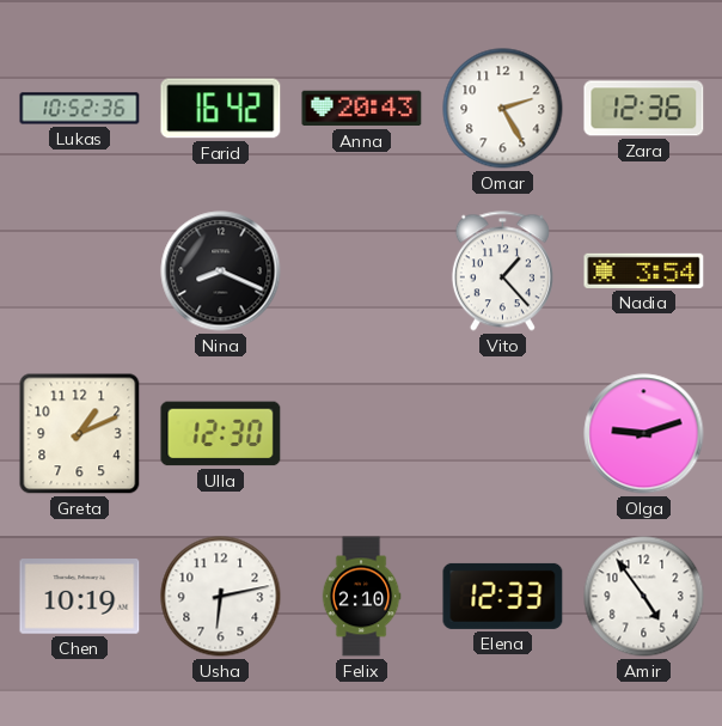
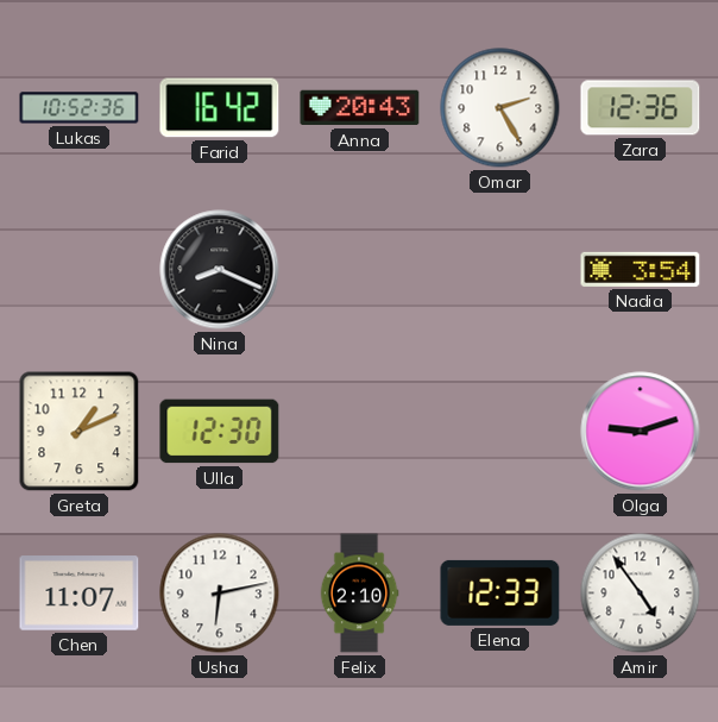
Vito: 1:23 -> none
Chen: 10:19 -> 11:07
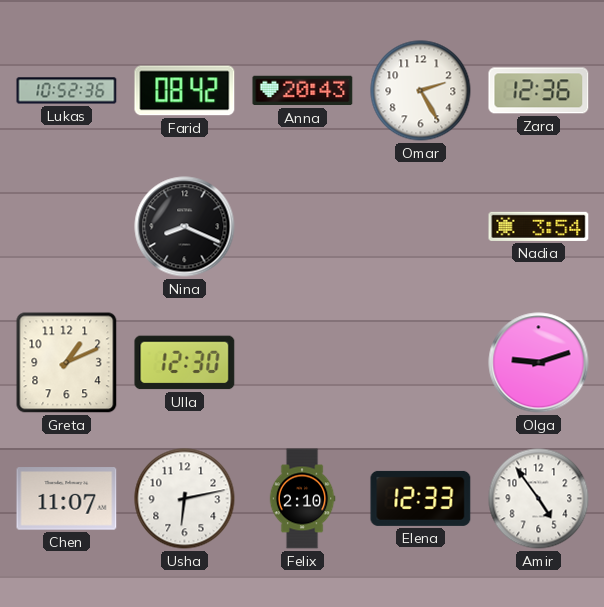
Farid: 16:42 -> 08:42
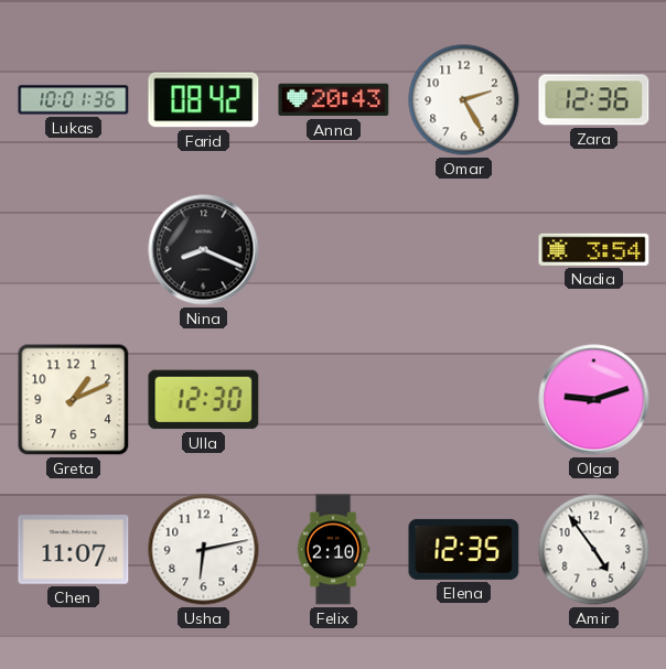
Lukas: 10:52 -> 10:01
Elena: 12:33 -> 12:35
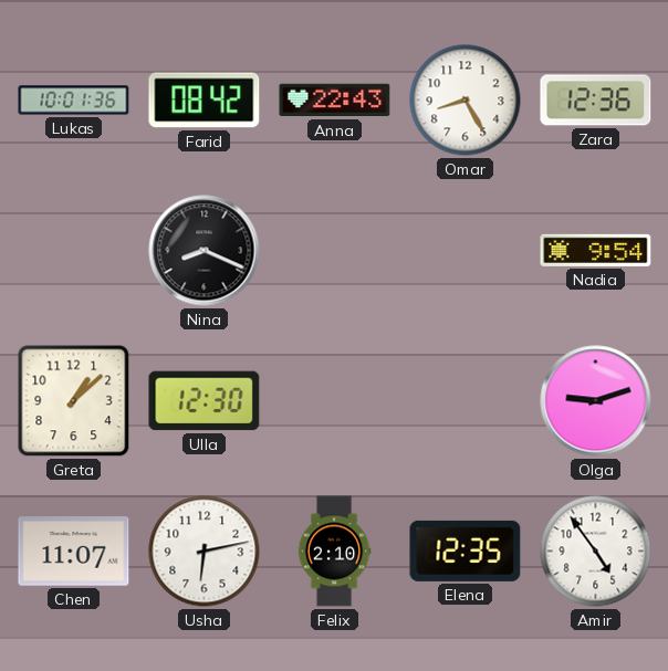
Anna: 20:43 -> 22:43
Omar: 2:25 -> 8:25
Nadia: 3:54 -> 9:54
Greta: 1:11 -> 1:08
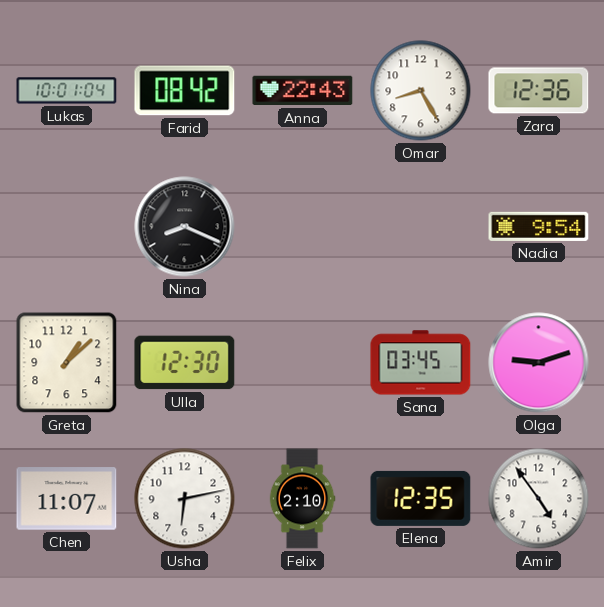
Lukas: 10:01:36 -> 10:01:04
Sana: none -> 03:45
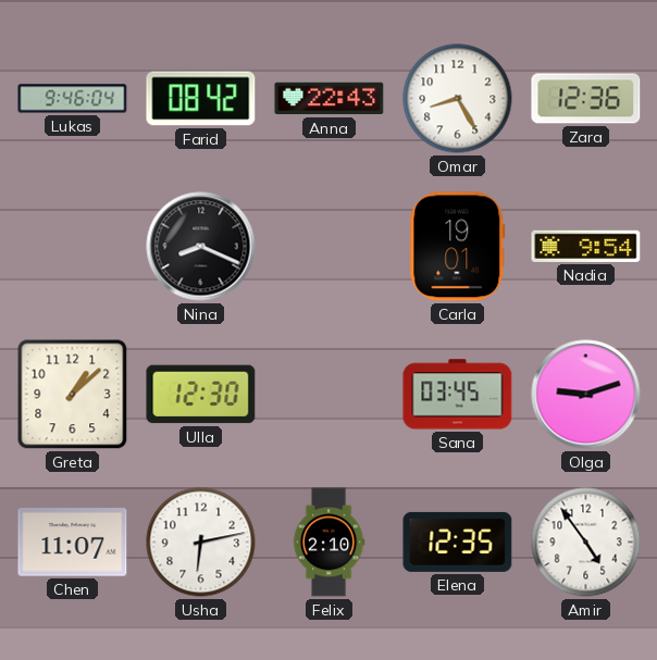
Lukas: 10:01 -> 9:46
Carla: none -> 19:01
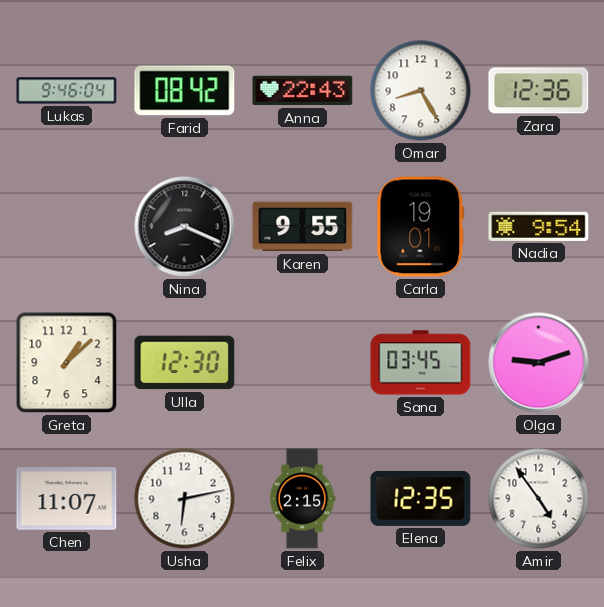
Karen: none -> 9:55
Felix: 2:10 -> 2:15
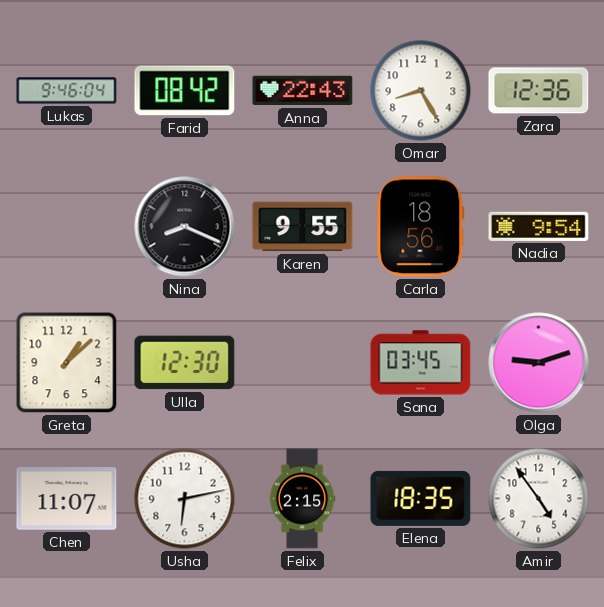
Carla: 19:01 -> 18:56
Elena: 12:35 -> 18:35
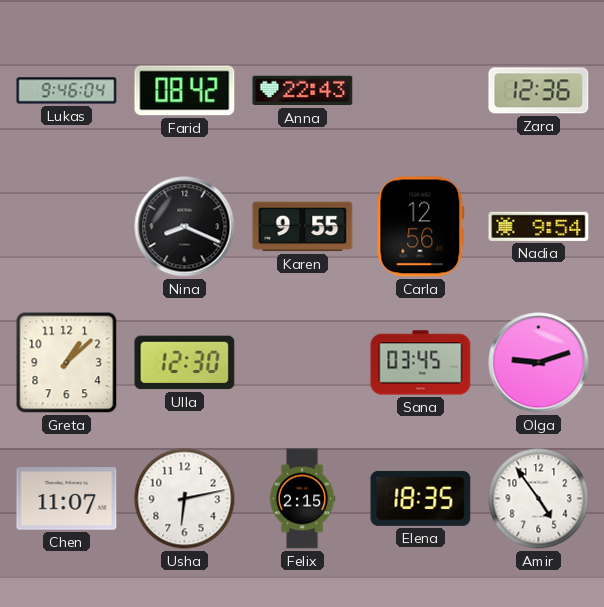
Omar: 8:25 -> none
Carla: 18:56 -> 12:56
